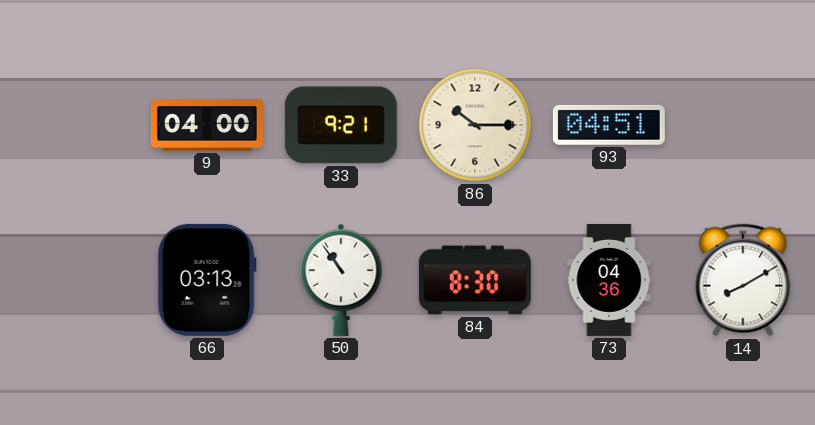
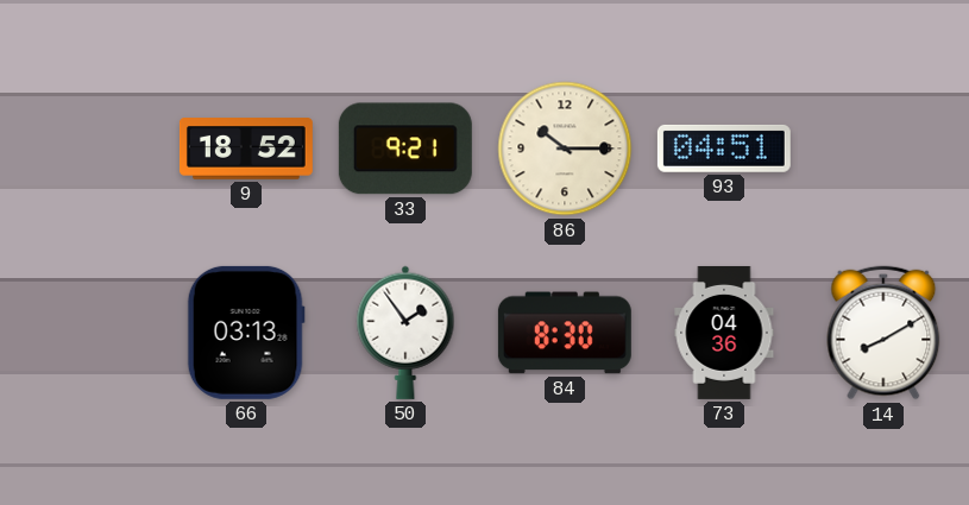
9: 04:00 -> 18:52
50: 10:54 -> 1:54
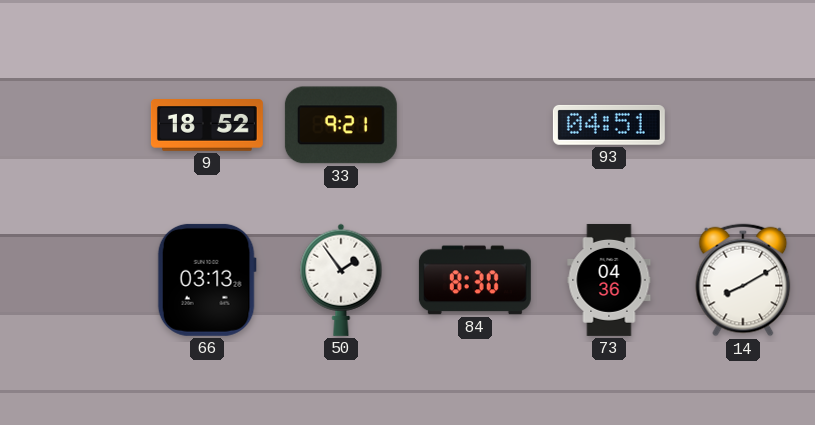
86: 10:15 -> none
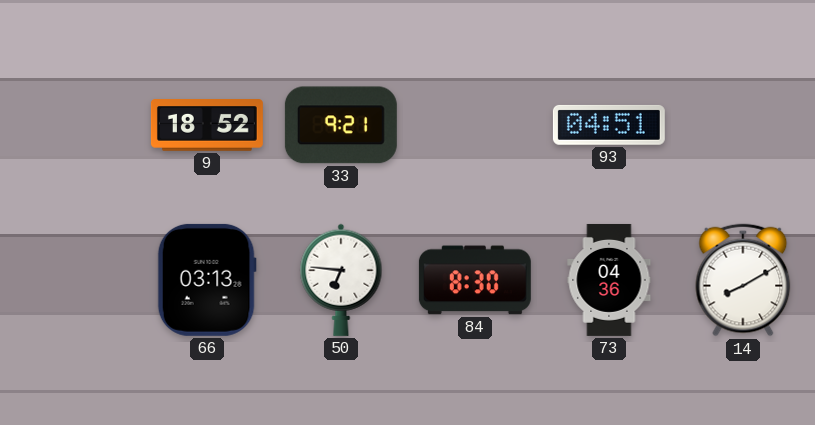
50: 1:54 -> 6:46
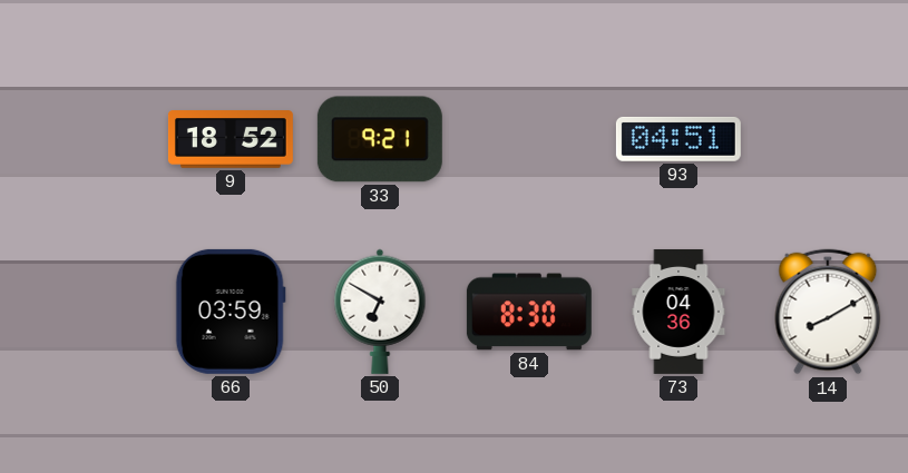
66: 03:13 -> 03:59
50: 6:46 -> 6:50
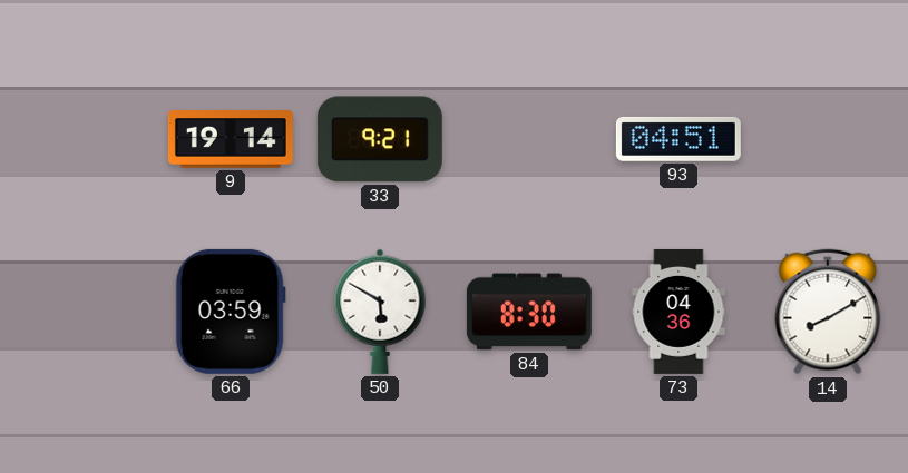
9: 18:52 -> 19:14
50: 6:50 -> 5:50
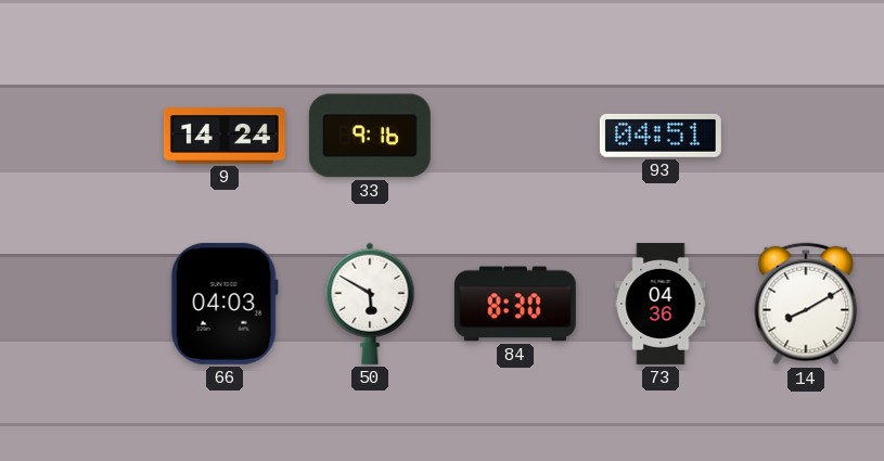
9: 19:14 -> 14:24
33: 9:21 -> 9:16
66: 03:59 -> 04:03
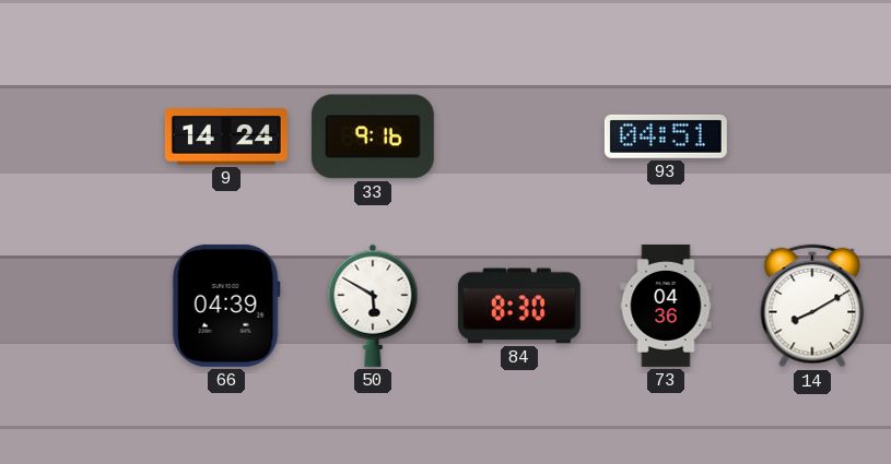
66: 04:03 -> 04:39
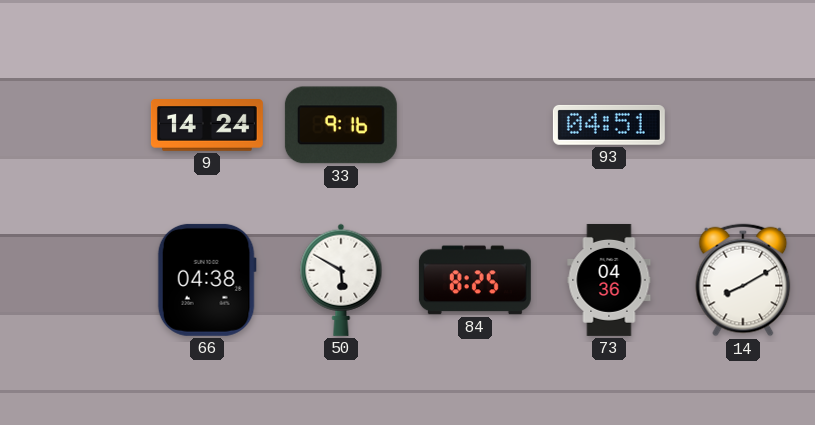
66: 04:39 -> 04:38
84: 8:30 -> 8:25
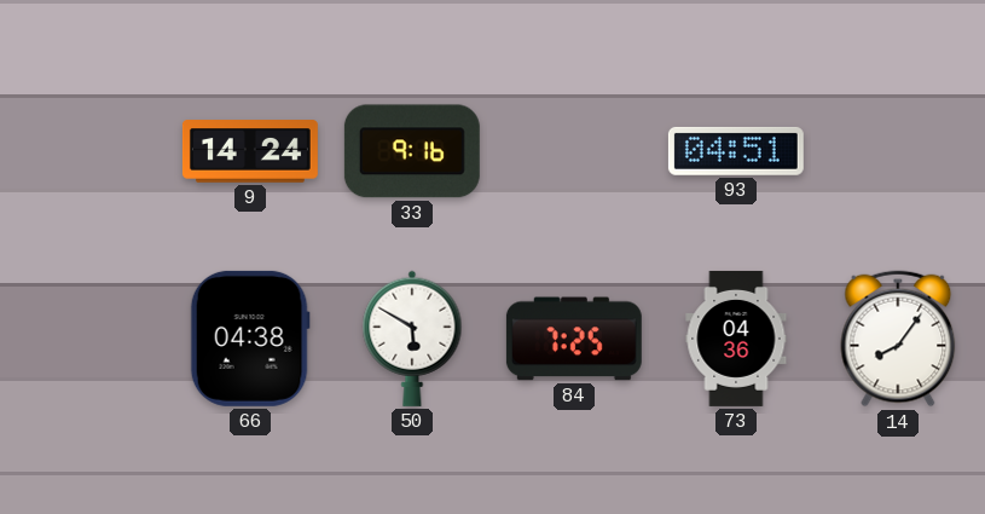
84: 8:25 -> 7:25
14: 8:10 -> 8:06
